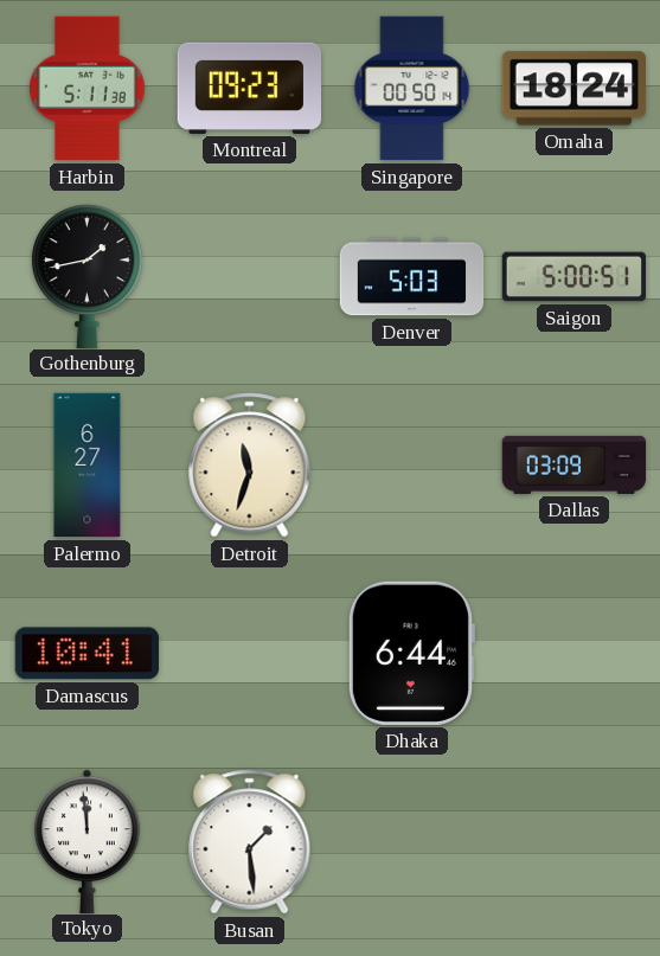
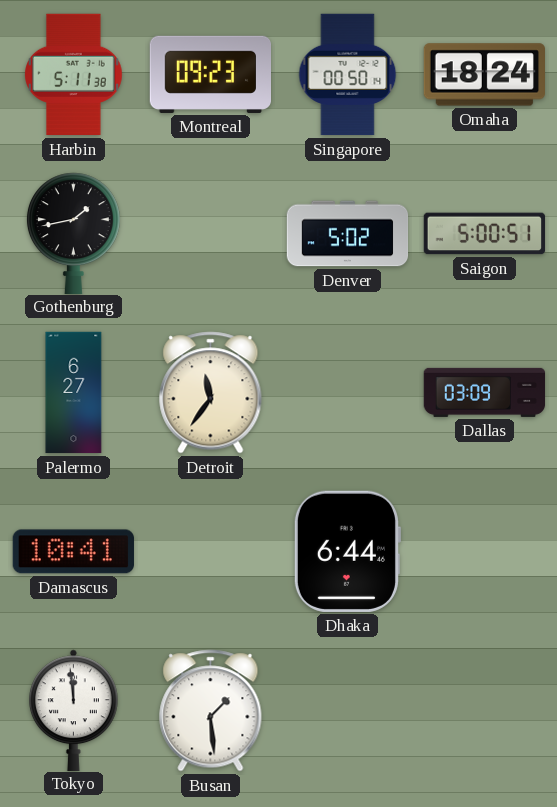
Denver: 5:03 -> 5:02
Detroit: 11:33 -> 11:36
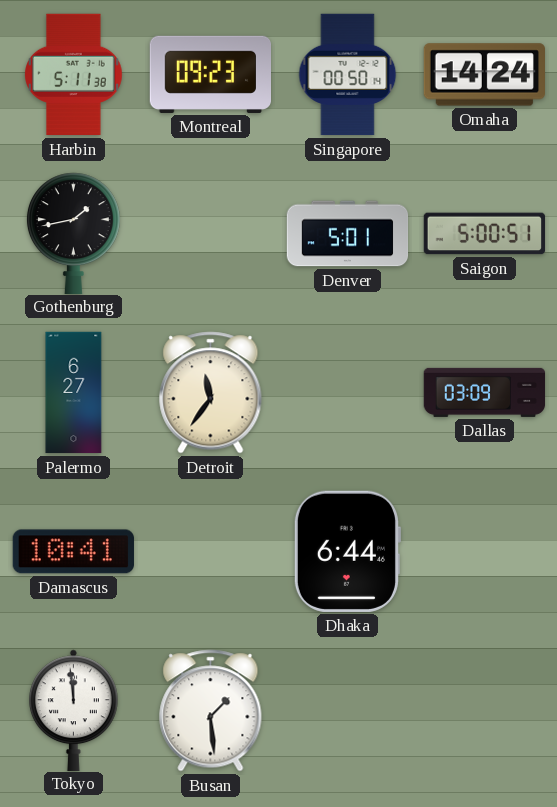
Omaha: 18:24 -> 14:24
Denver: 5:02 -> 5:01
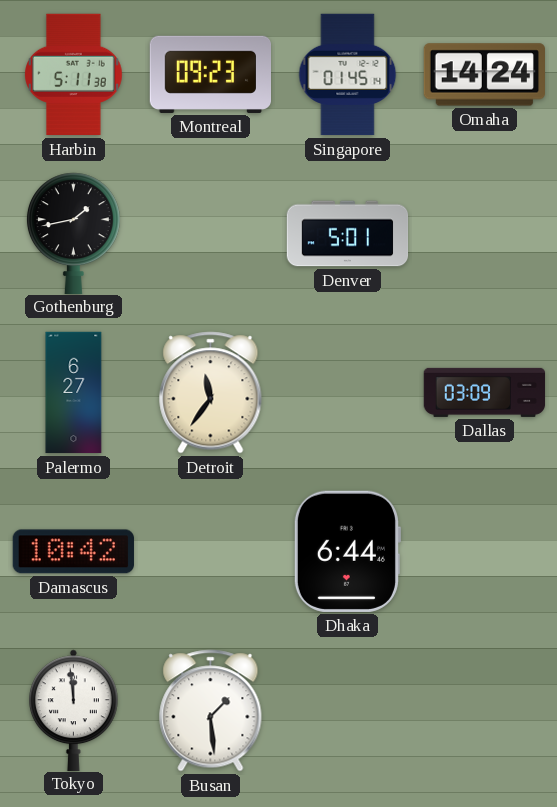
Singapore: 00:50 -> 01:45
Saigon: 5:00 -> none
Damascus: 10:41 -> 10:42
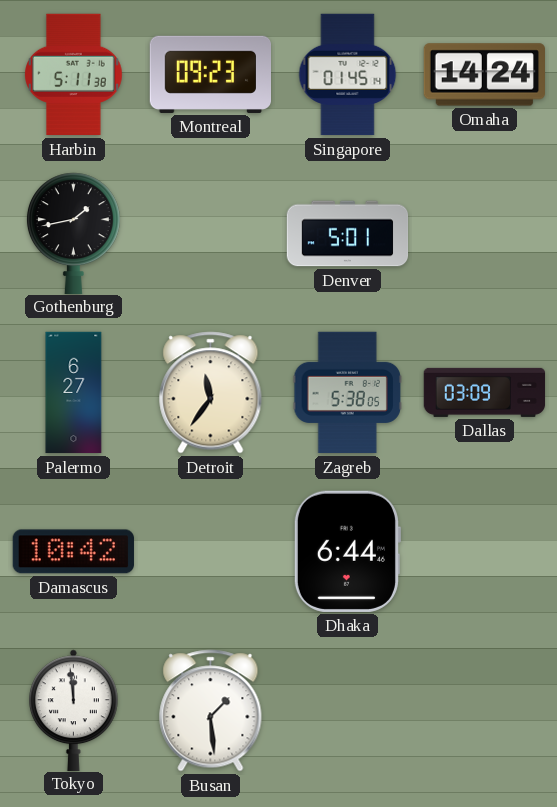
Zagreb: none -> 5:38
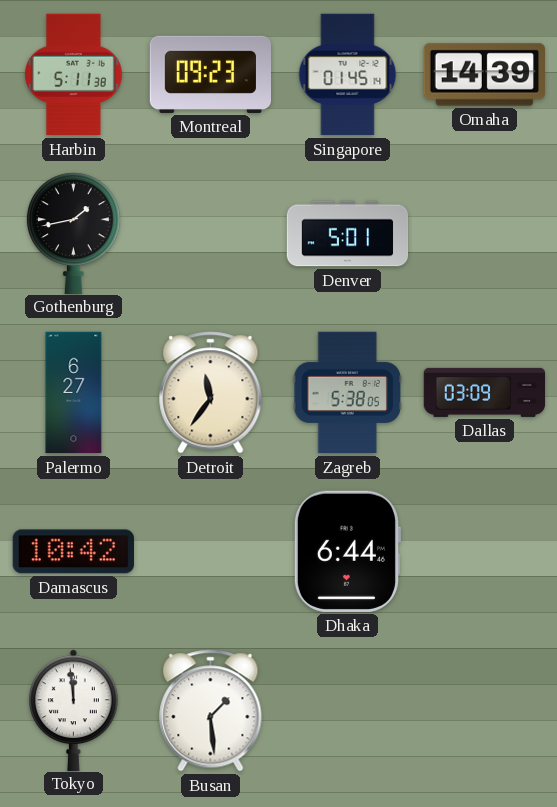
Omaha: 14:24 -> 14:39
